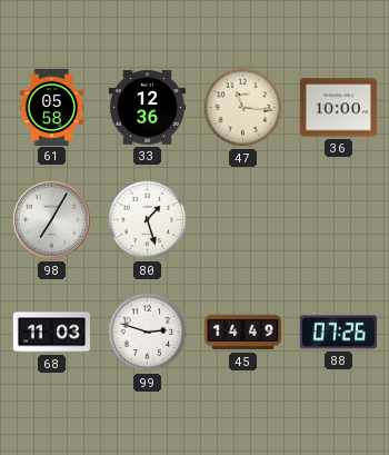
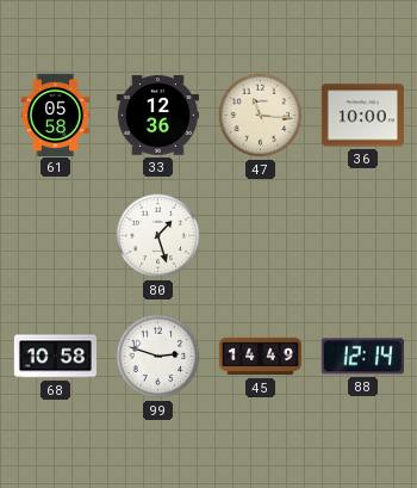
98: 7:05 -> none
68: 11:03 -> 10:58
88: 07:26 -> 12:14
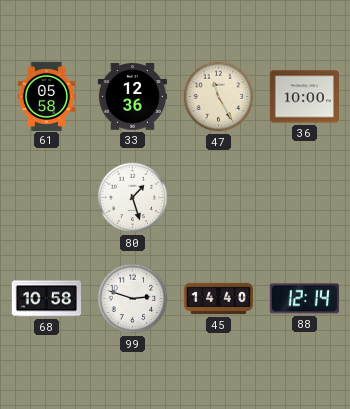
47: 11:16 -> 11:25
45: 14:49 -> 14:40
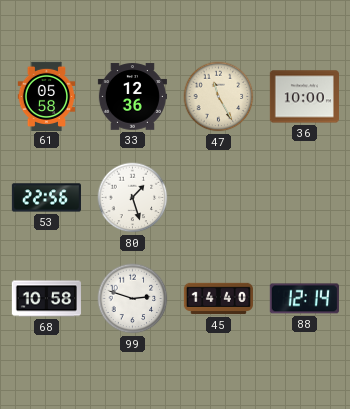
53: none -> 22:56
